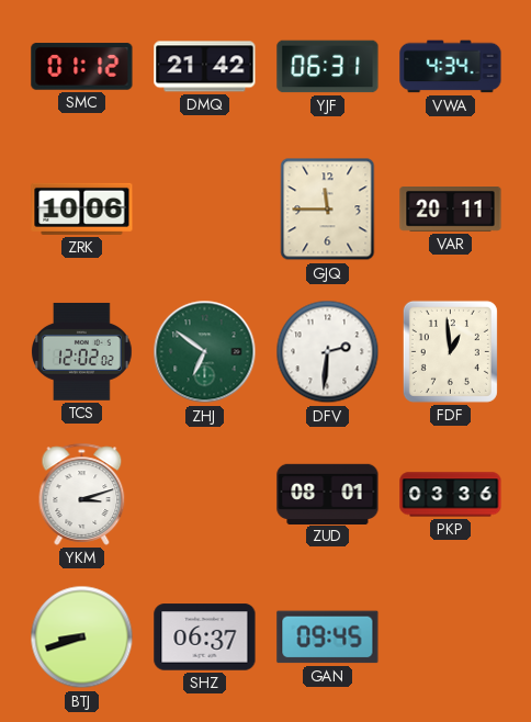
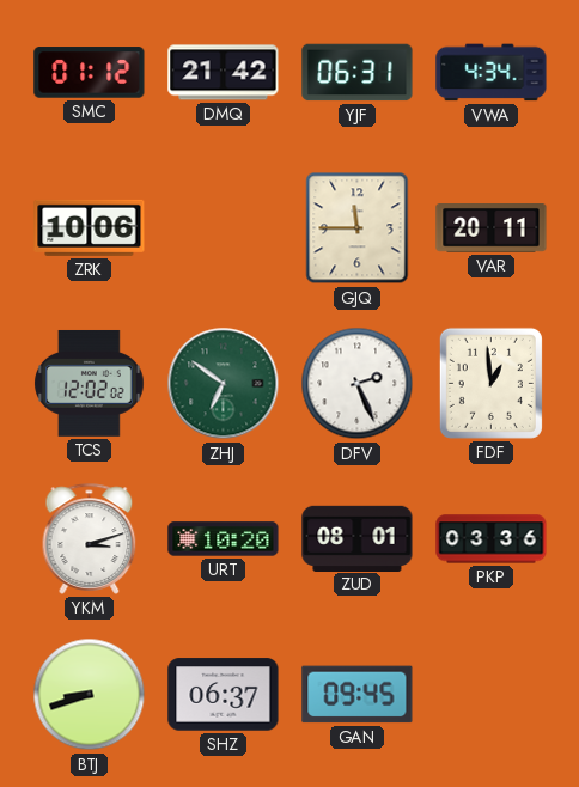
DFV: 2:31 -> 2:26
URT: none -> 10:20
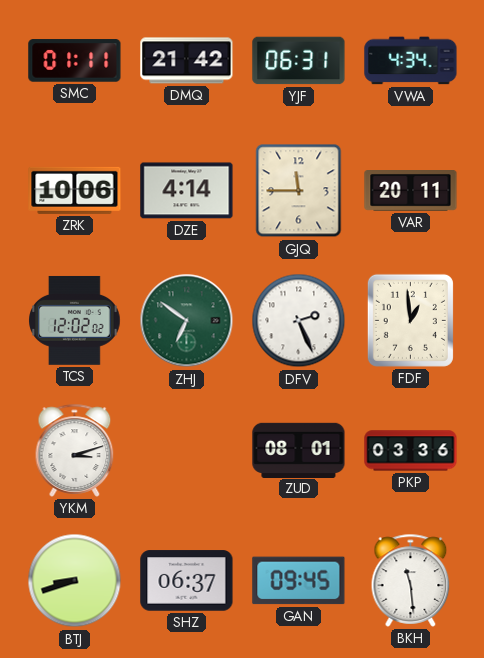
SMC: 01:12 -> 01:11
DZE: none -> 4:14
URT: 10:20 -> none
BKH: none -> 11:29
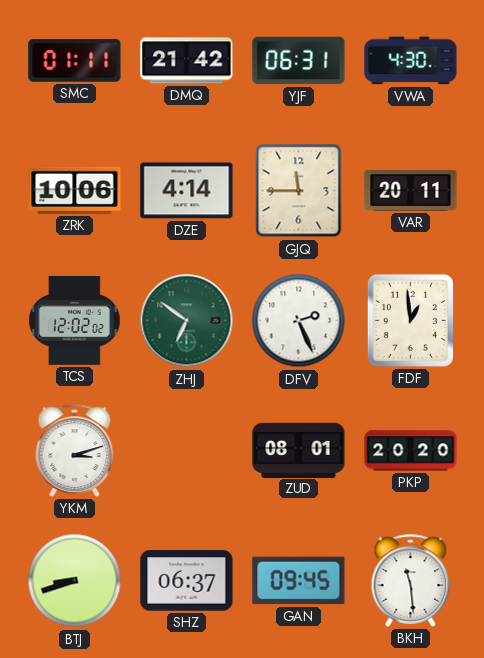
VWA: 4:34 -> 4:30
PKP: 03:36 -> 20:20
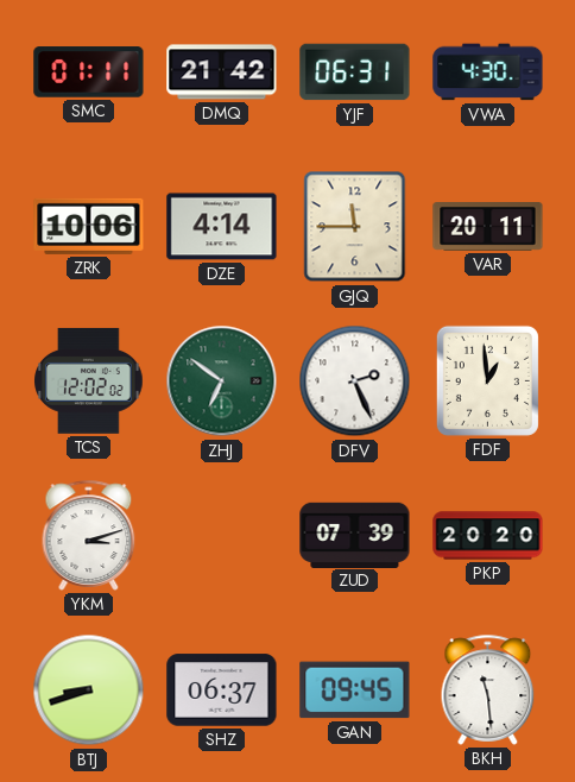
ZUD: 08:01 -> 07:39
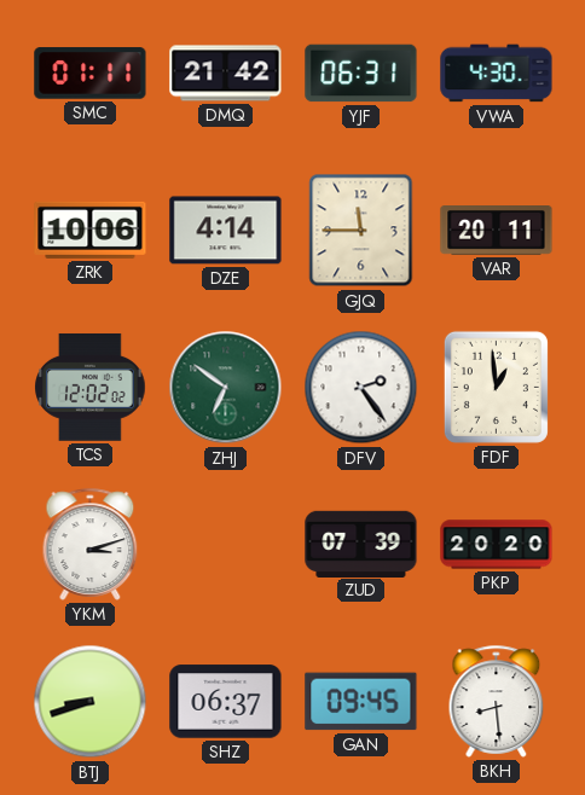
DFV: 2:26 -> 2:24
BKH: 11:29 -> 8:29
